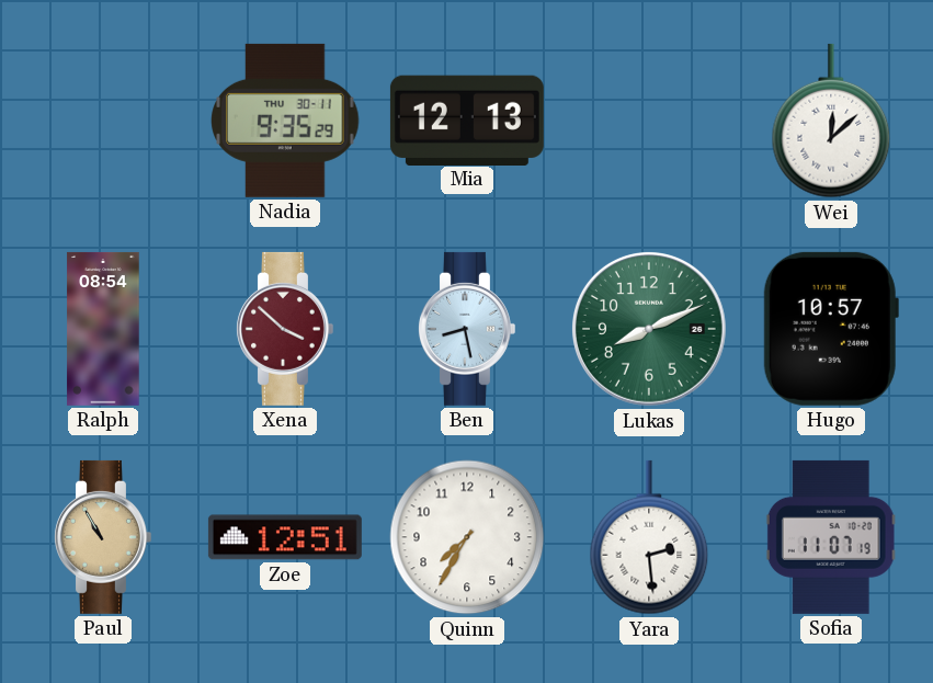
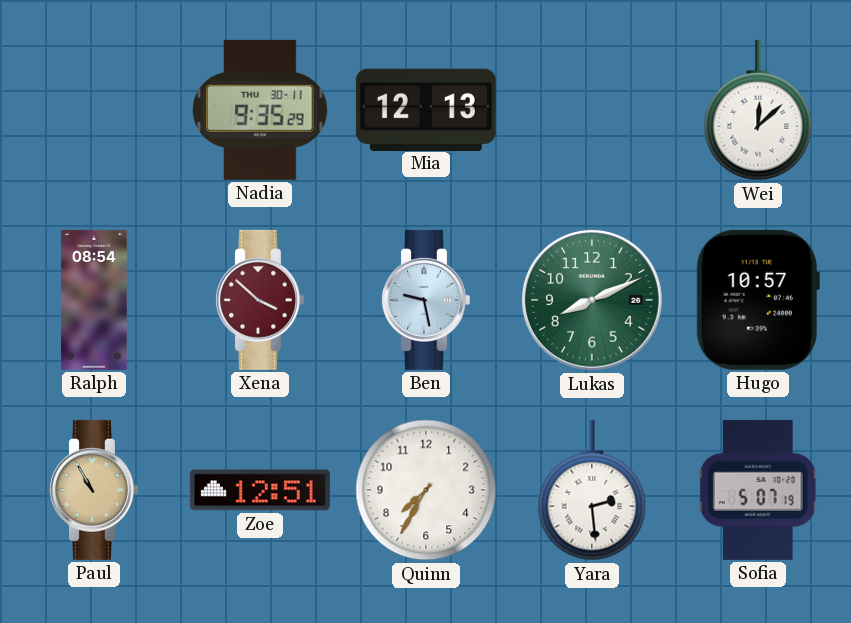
Ben: 8:28 -> 9:28
Sofia: 11:07 -> 5:07
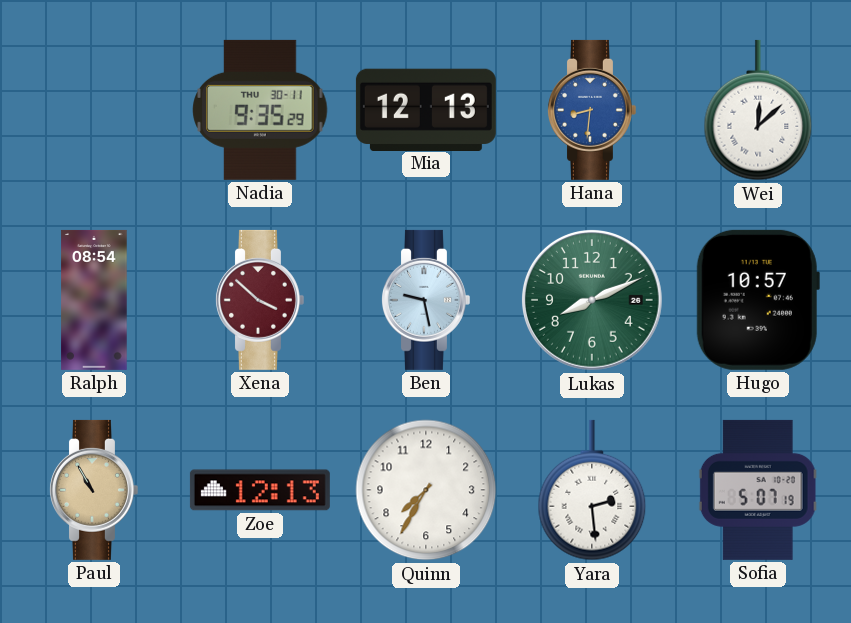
Hana: none -> 8:31
Zoe: 12:51 -> 12:13
